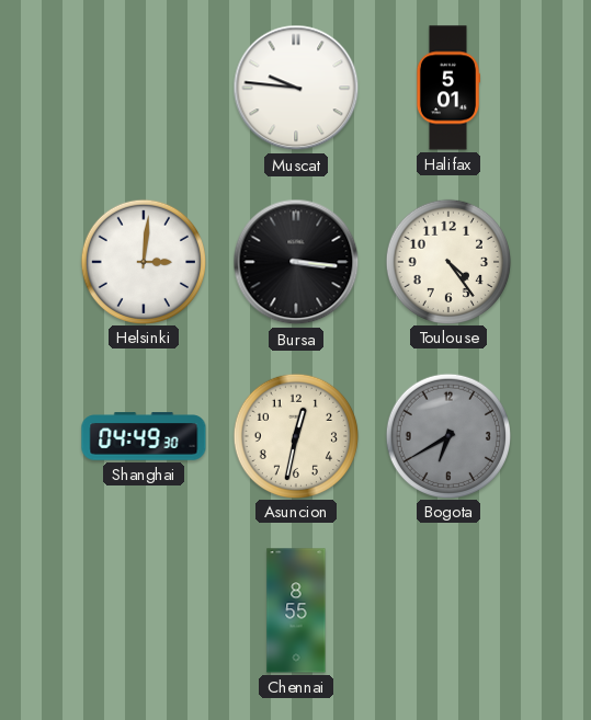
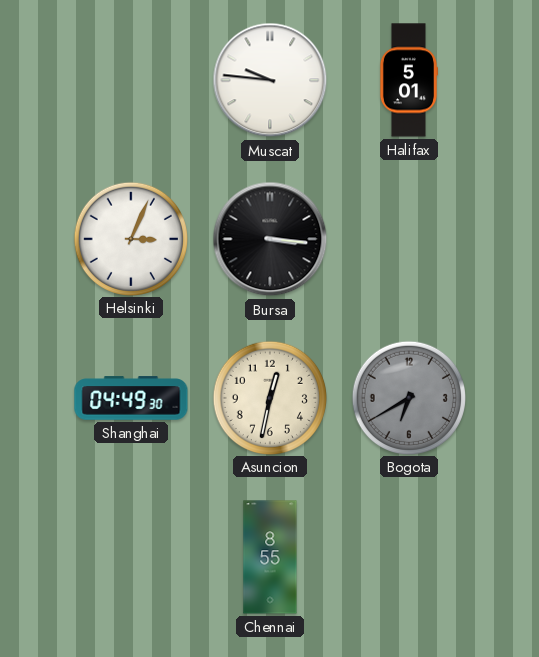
Helsinki: 3:01 -> 3:04
Toulouse: 4:24 -> none
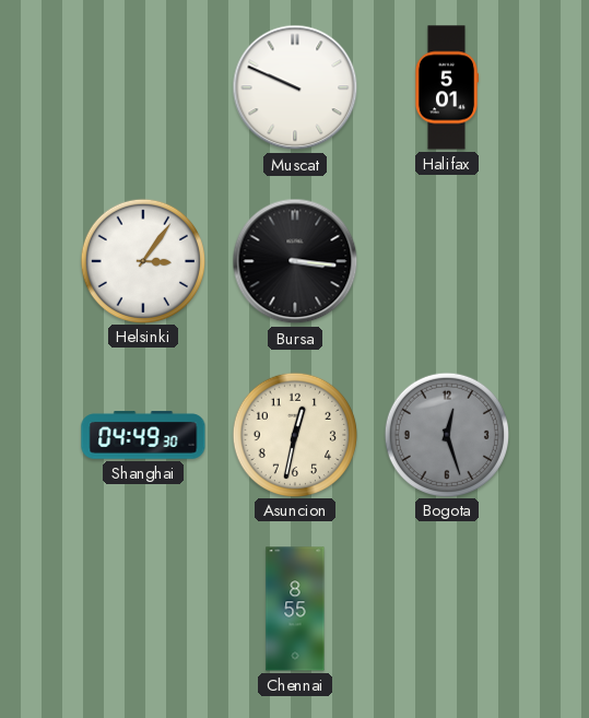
Muscat: 9:46 -> 9:49
Helsinki: 3:04 -> 3:06
Bogota: 6:40 -> 12:27
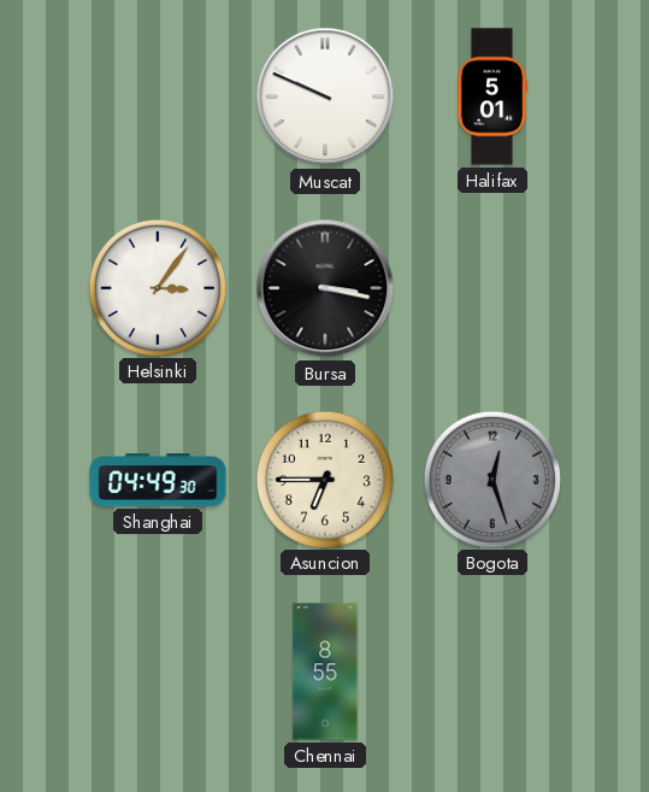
Bursa: 3:16 -> 3:17
Asuncion: 12:32 -> 6:45
